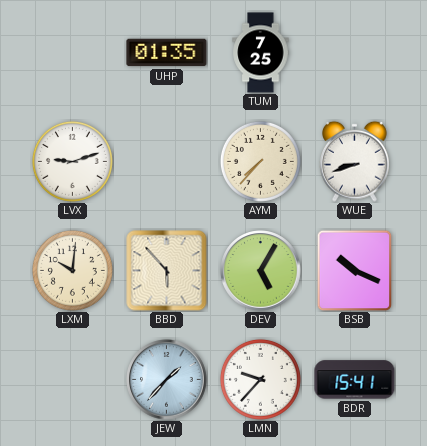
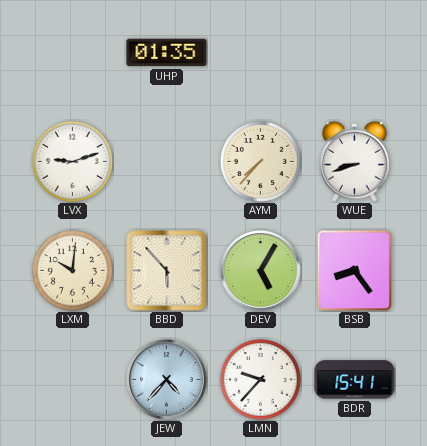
TUM: 7:25 -> none
BSB: 10:19 -> 8:24
JEW: 1:37 -> 4:37
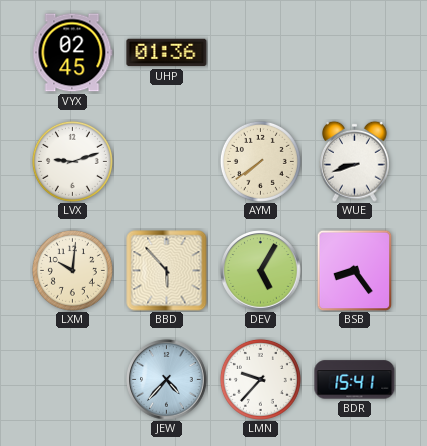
VYX: none -> 02:45
UHP: 01:35 -> 01:36
AYM: 7:37 -> 7:39
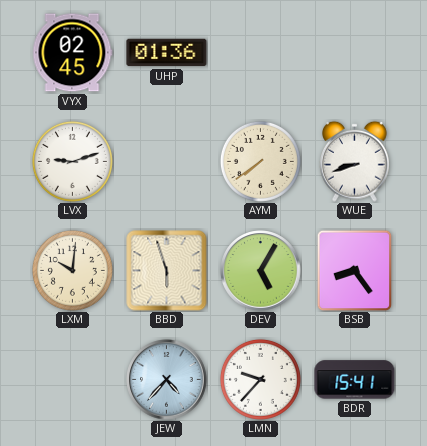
BBD: 5:53 -> 5:57
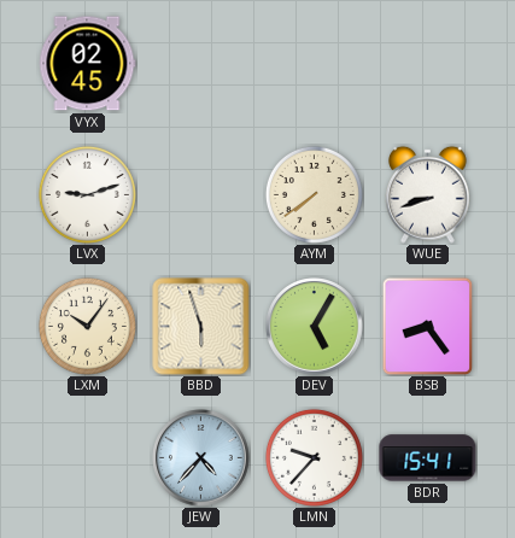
UHP: 01:36 -> none
LXM: 10:01 -> 10:06
